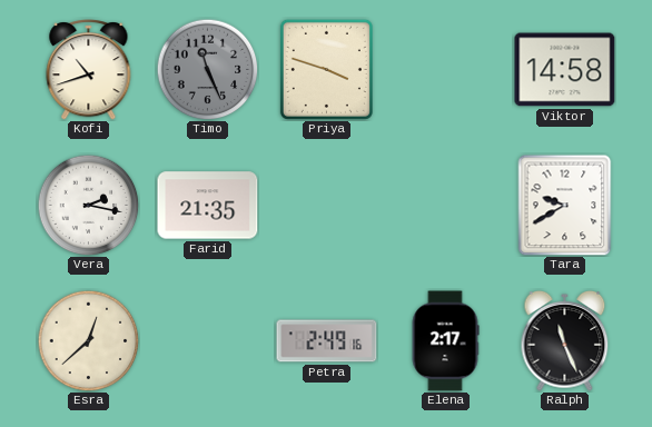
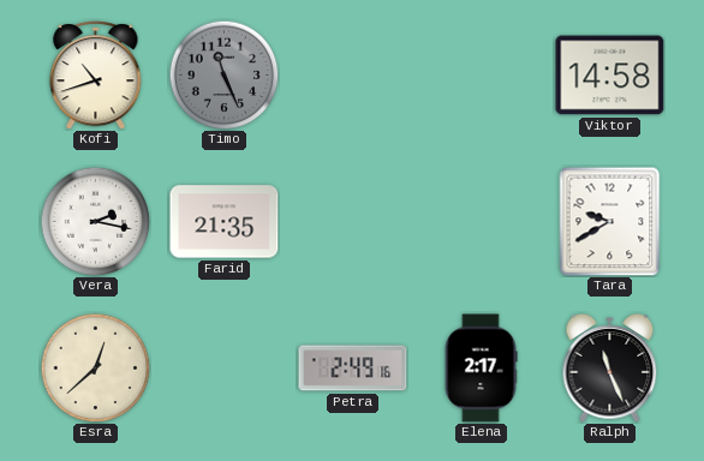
Priya: 3:48 -> none
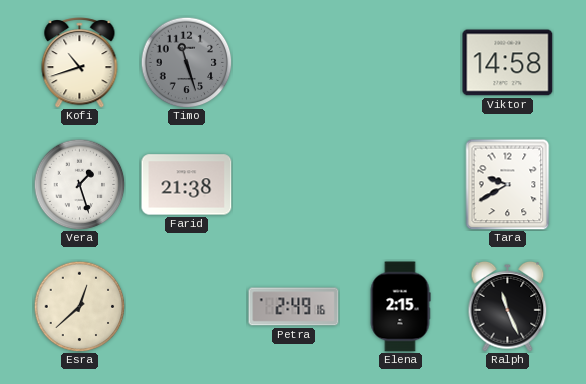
Timo: 11:26 -> 11:27
Vera: 2:17 -> 1:27
Farid: 21:35 -> 21:38
Elena: 2:17 -> 2:15
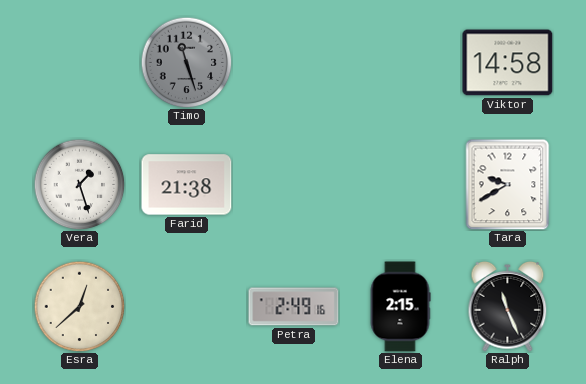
Kofi: 10:42 -> none
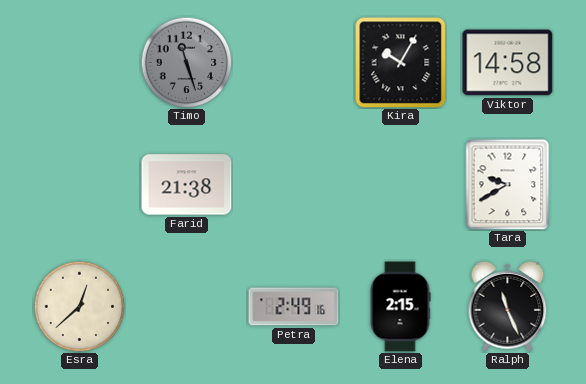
Kira: none -> 10:05
Vera: 1:27 -> none
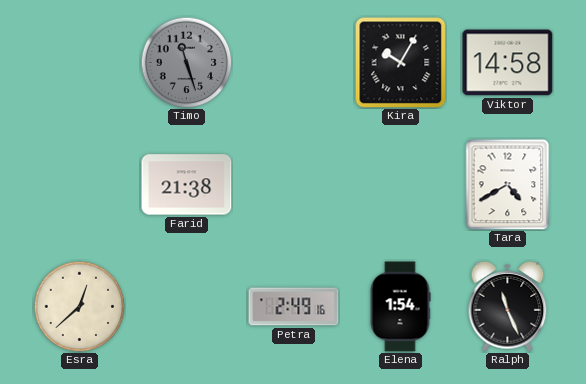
Tara: 9:40 -> 4:40
Elena: 2:15 -> 1:54
